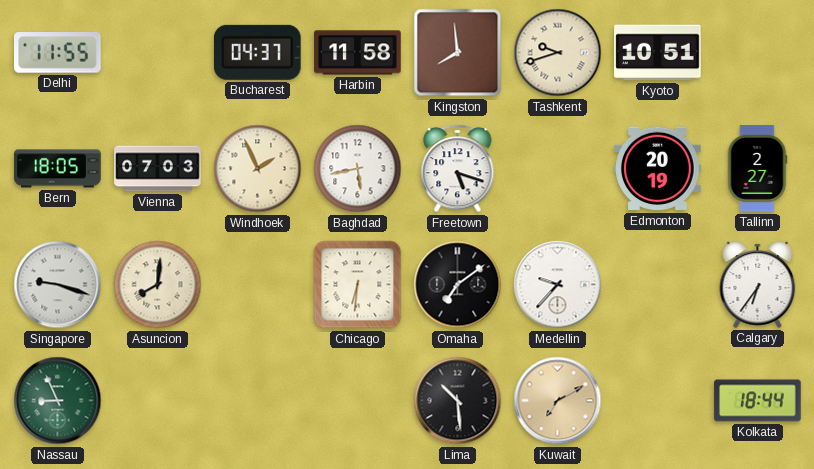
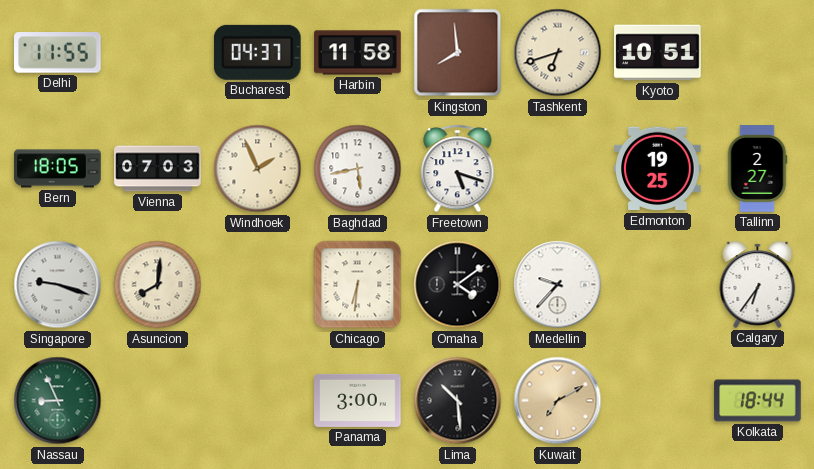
Tashkent: 9:42 -> 6:42
Edmonton: 20:19 -> 19:25
Omaha: 7:09 -> 4:09
Panama: none -> 3:00
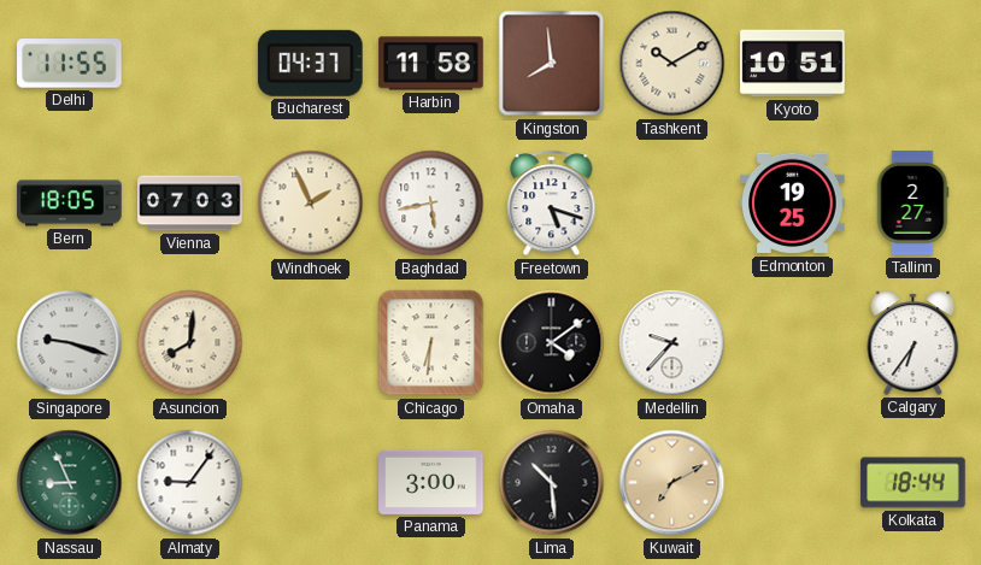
Tashkent: 6:42 -> 10:10
Almaty: none -> 9:06
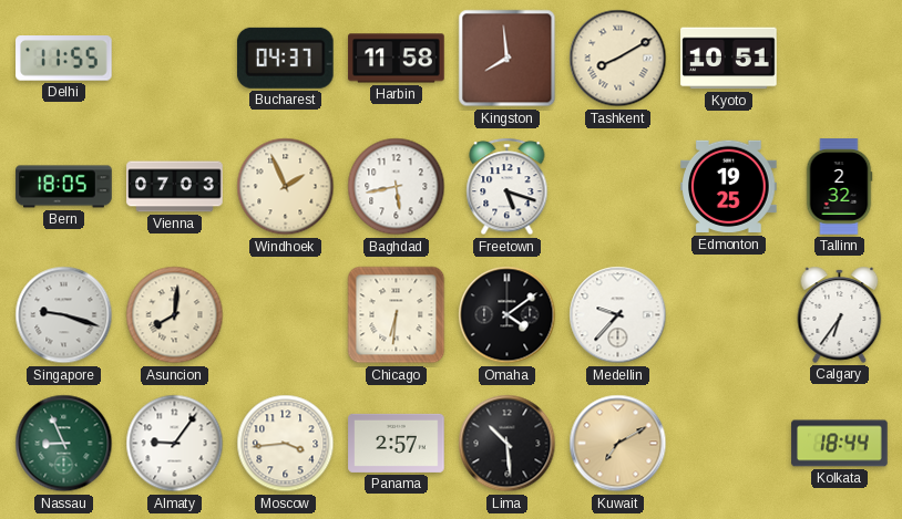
Tashkent: 10:10 -> 8:10
Tallinn: 2:27 -> 2:32
Moscow: none -> 3:44
Panama: 3:00 -> 2:57
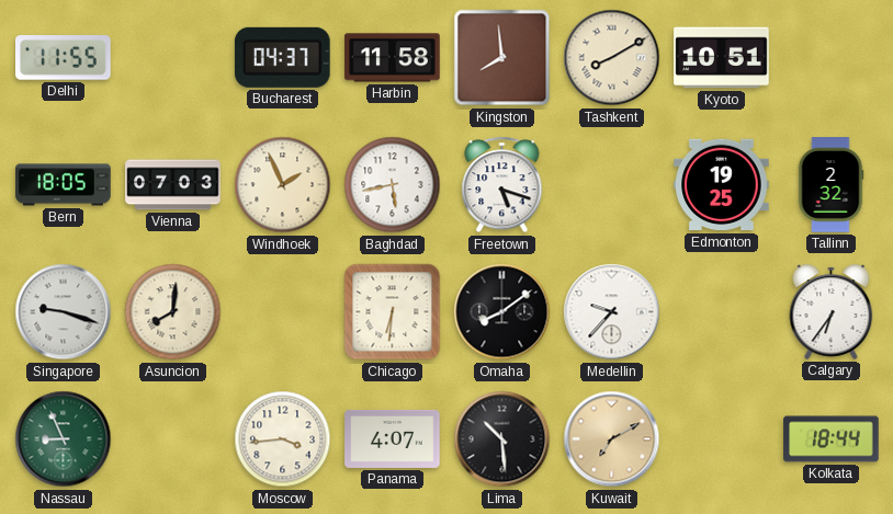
Omaha: 4:09 -> 8:09
Almaty: 9:06 -> none
Panama: 2:57 -> 4:07
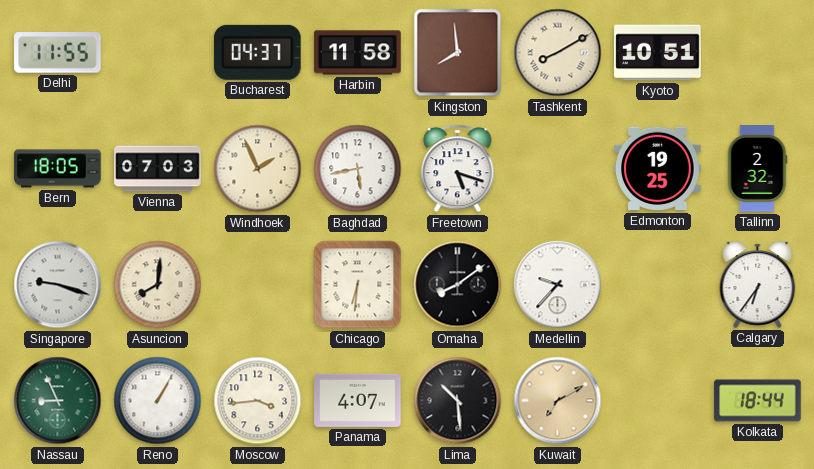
Reno: none -> 1:05
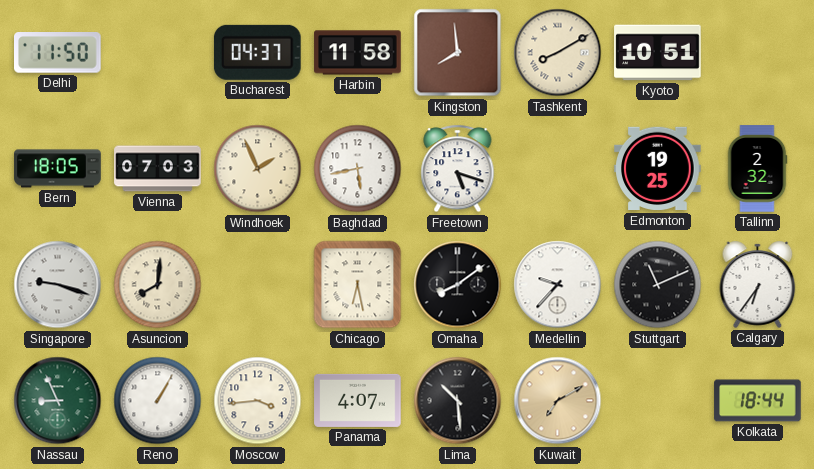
Delhi: 11:55 -> 11:50
Chicago: 6:31 -> 6:28
Stuttgart: none -> 11:11
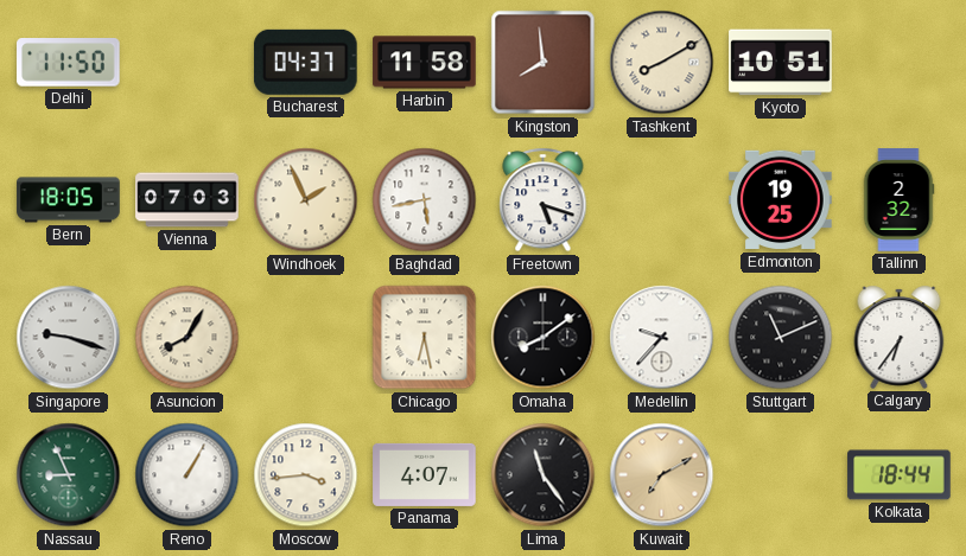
Asuncion: 8:01 -> 8:05
Lima: 10:29 -> 11:24
